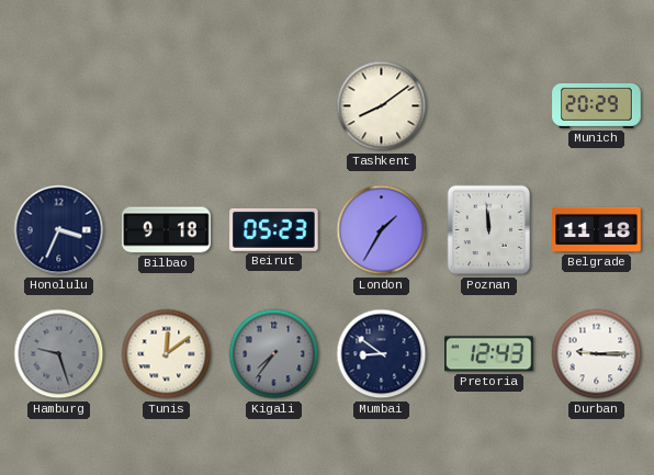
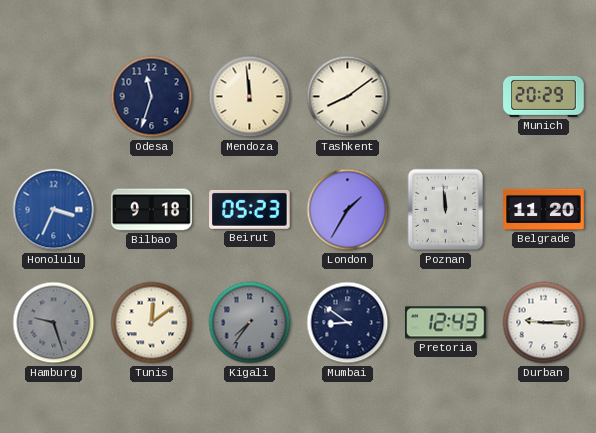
Odesa: none -> 11:33
Mendoza: none -> 11:59
Honolulu dial: navy -> blue
Belgrade: 11:18 -> 11:20
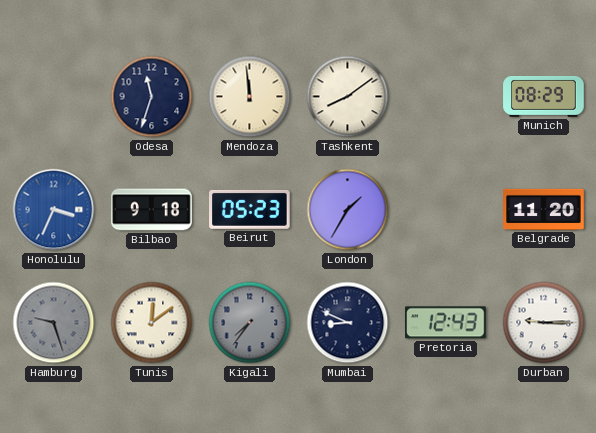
Munich: 20:29 -> 08:29
Poznan: 11:59 -> none
Mumbai: 8:51 -> 8:49
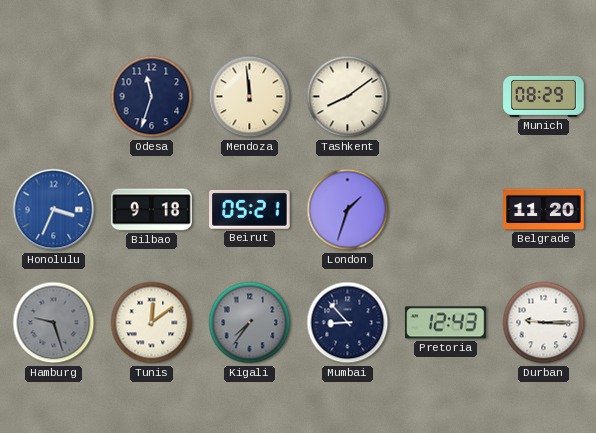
Beirut: 05:23 -> 05:21
London: 1:35 -> 1:33
Mumbai: 8:49 -> 8:53
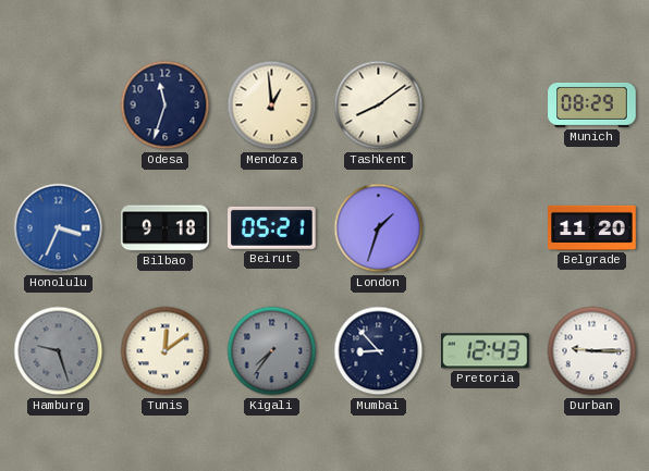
Mendoza: 11:59 -> 12:59
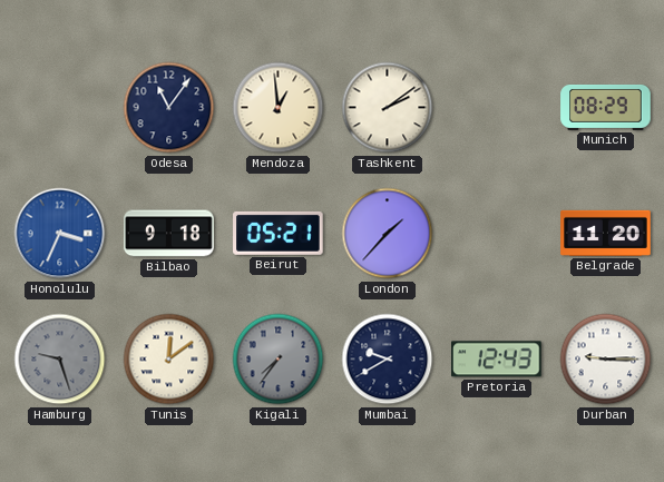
Odesa: 11:33 -> 11:06
Tashkent: 8:09 -> 2:09
London: 1:33 -> 1:37
Mumbai: 8:53 -> 9:40
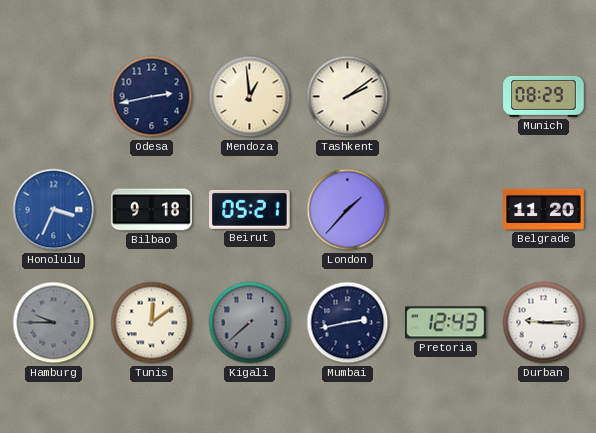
Odesa: 11:06 -> 2:43
Hamburg: 9:27 -> 9:45
Kigali: 7:36 -> 7:38
Mumbai: 9:40 -> 2:43
